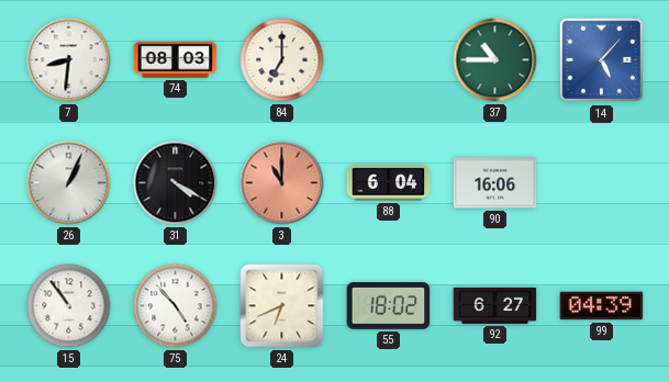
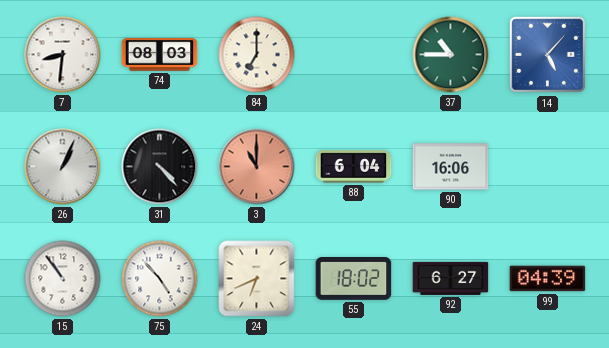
31: 4:20 -> 4:23
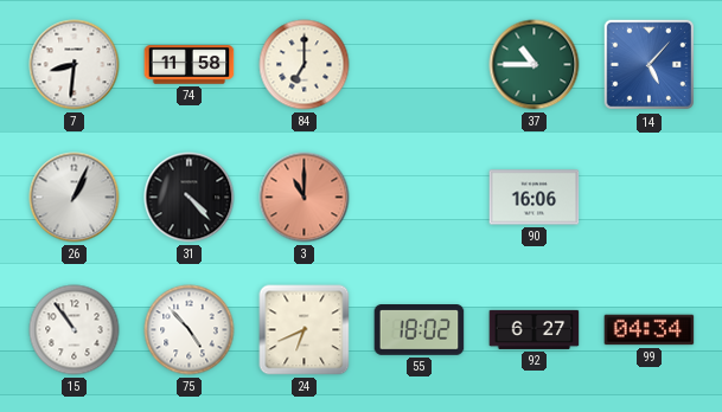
74: 08:03 -> 11:58
88: 6:04 -> none
99: 04:39 -> 04:34
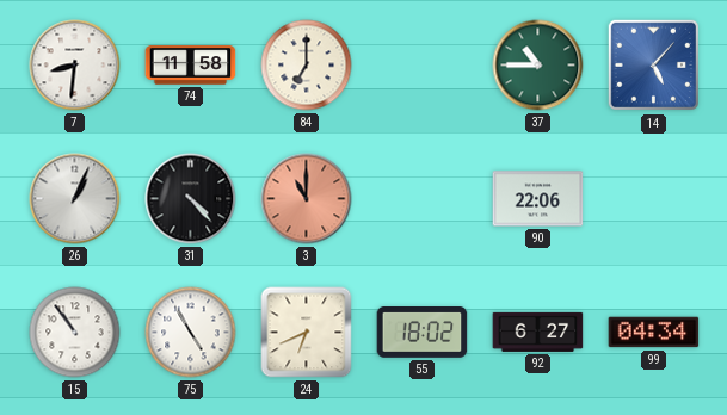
90: 16:06 -> 22:06
75: 4:53 -> 4:55
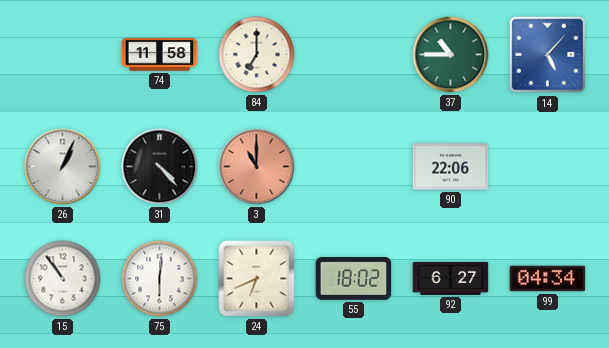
7: 8:31 -> none
75: 4:55 -> 6:01
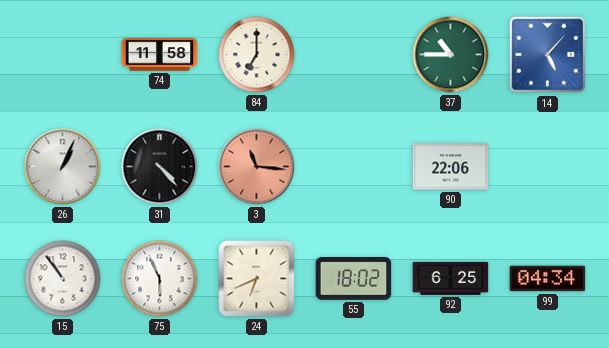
3: 11:00 -> 11:16
75: 6:01 -> 5:56
92: 6:27 -> 6:25
